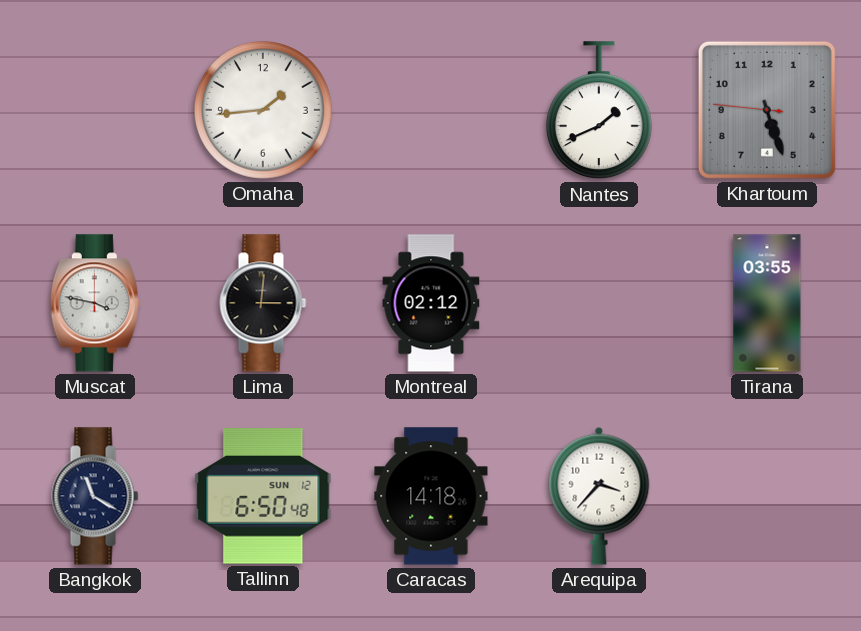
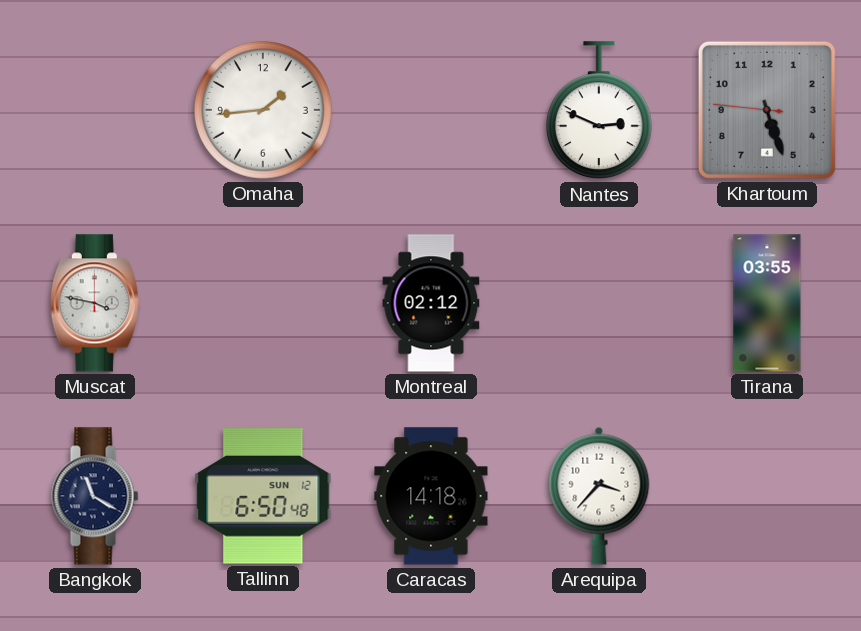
Nantes: 1:41 -> 2:49
Lima: 3:01 -> none
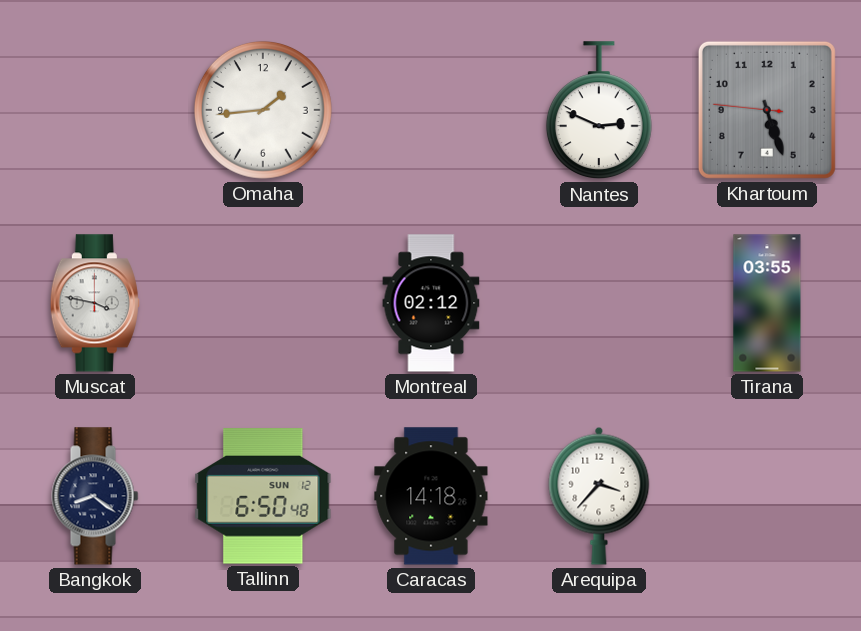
Bangkok: 11:20 -> 8:21
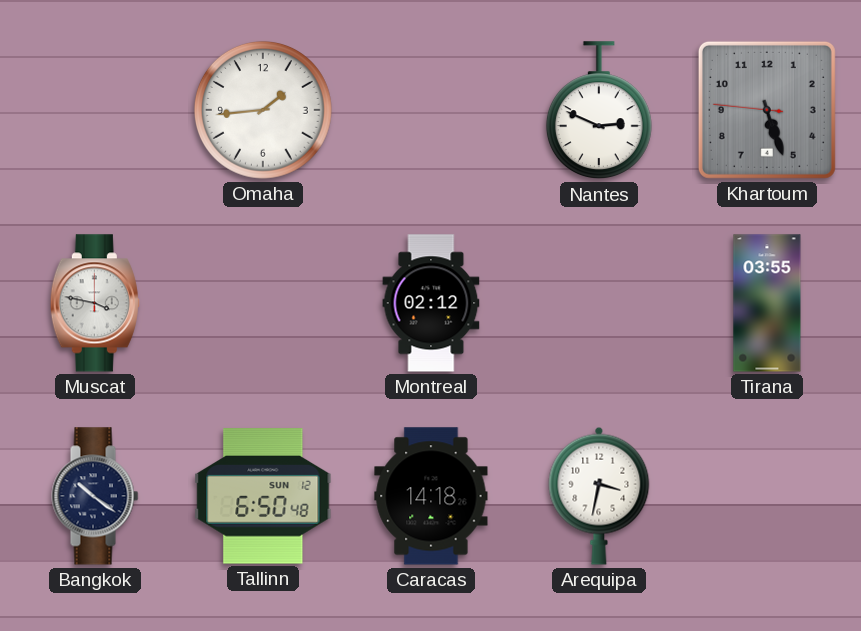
Bangkok: 8:21 -> 10:21
Arequipa: 3:37 -> 3:32
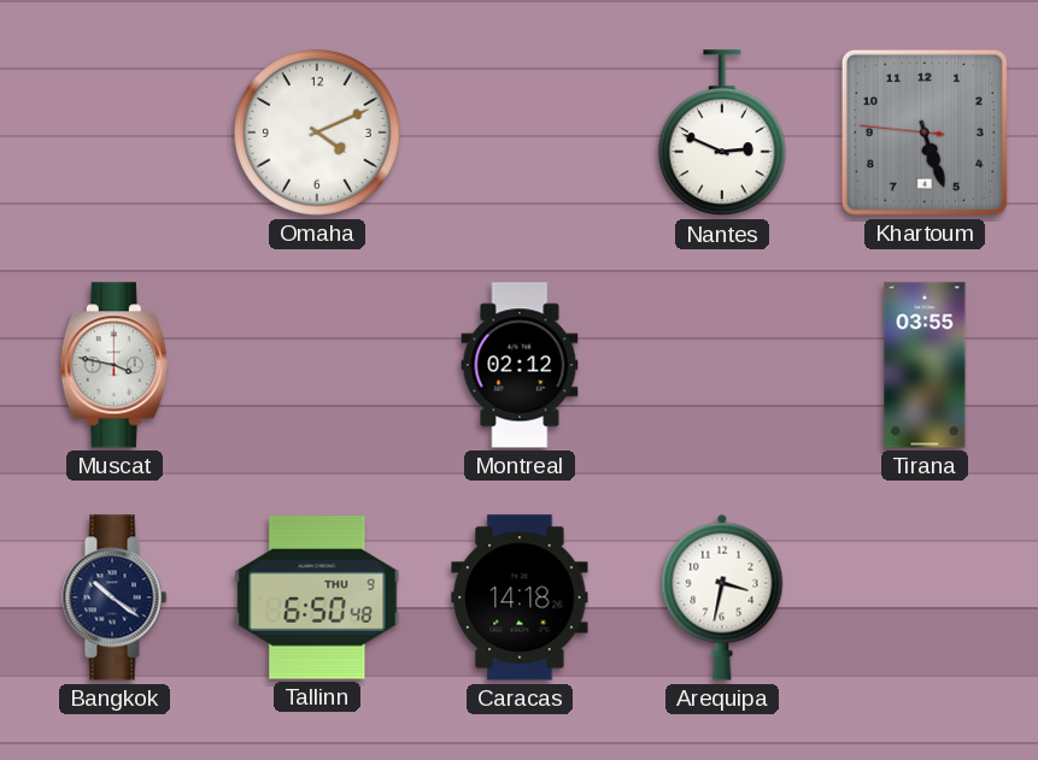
Omaha: 1:44 -> 4:11
Tallinn date: SUN 12 -> THU 9
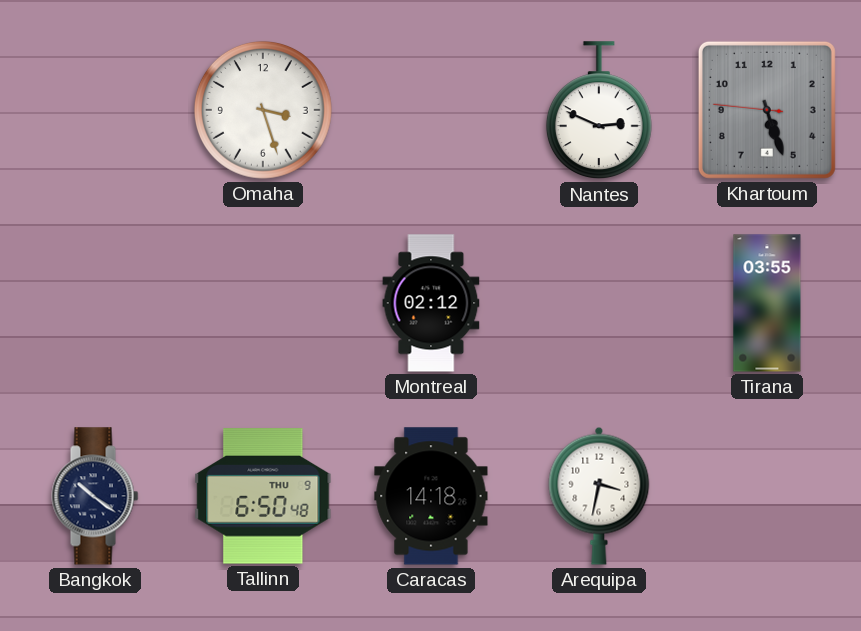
Omaha: 4:11 -> 3:27
Muscat: 3:47 -> none
